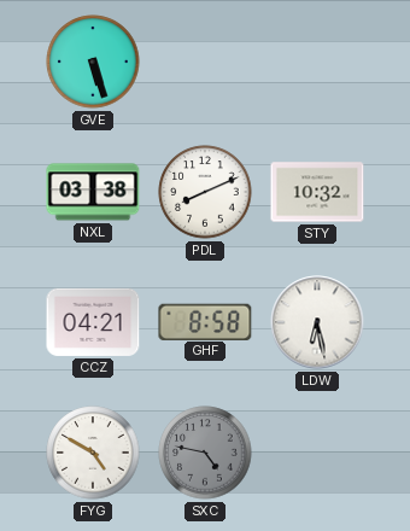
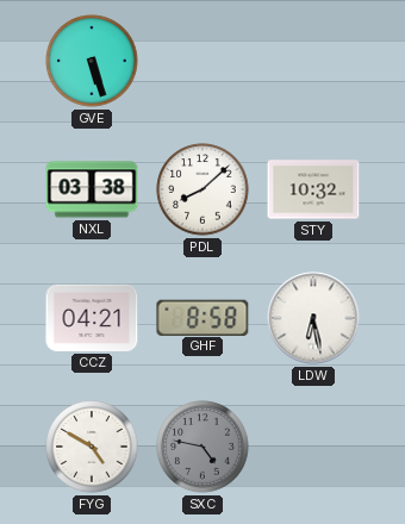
PDL: 8:11 -> 8:08
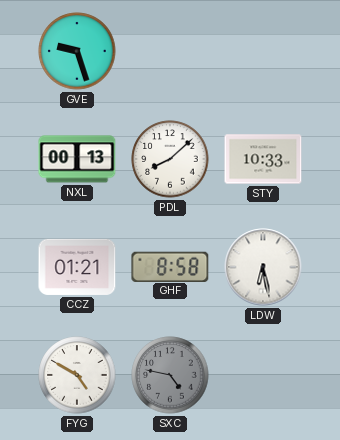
GVE: 5:27 -> 9:27
NXL: 03:38 -> 00:13
STY: 10:32 -> 10:33
CCZ: 04:21 -> 01:21
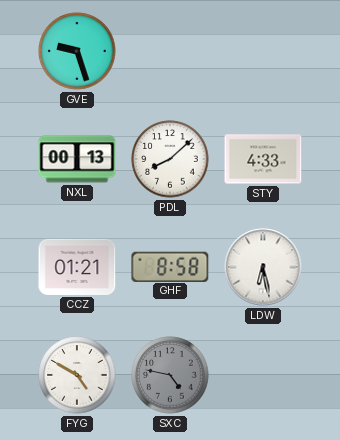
STY: 10:33 -> 4:33
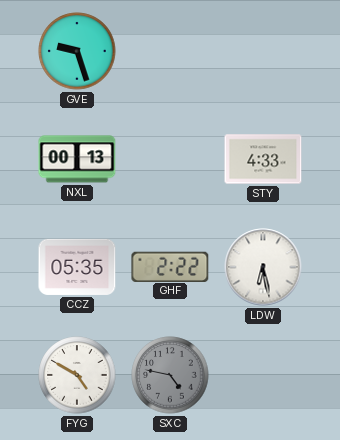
PDL: 8:08 -> none
CCZ: 01:21 -> 05:35
GHF: 8:58 -> 2:22
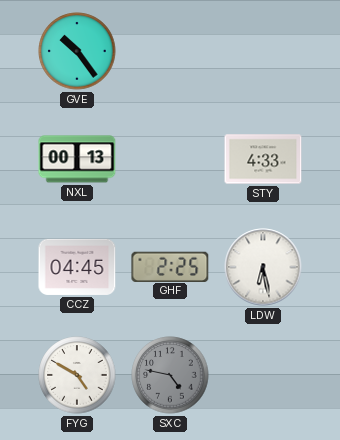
GVE: 9:27 -> 10:24
CCZ: 05:35 -> 04:45
GHF: 2:22 -> 2:25
